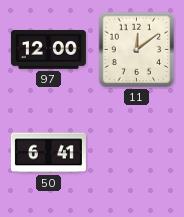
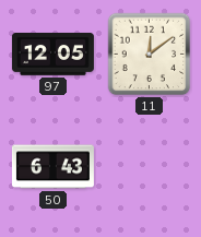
97: 12:00 -> 12:05
50: 6:41 -> 6:43
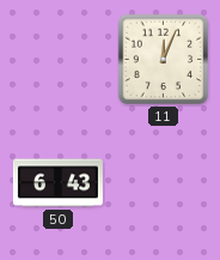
97: 12:05 -> none
11: 12:09 -> 12:04
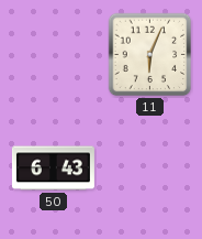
11: 12:04 -> 6:04
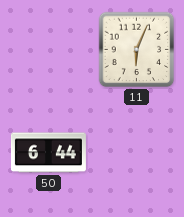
50: 6:43 -> 6:44
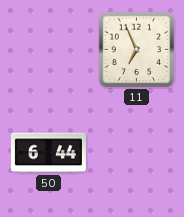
11: 6:04 -> 6:56
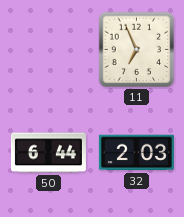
32: none -> 2:03
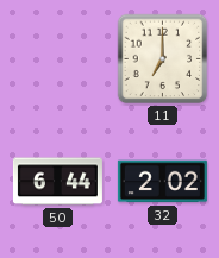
11: 6:56 -> 7:00
32: 2:03 -> 2:02
